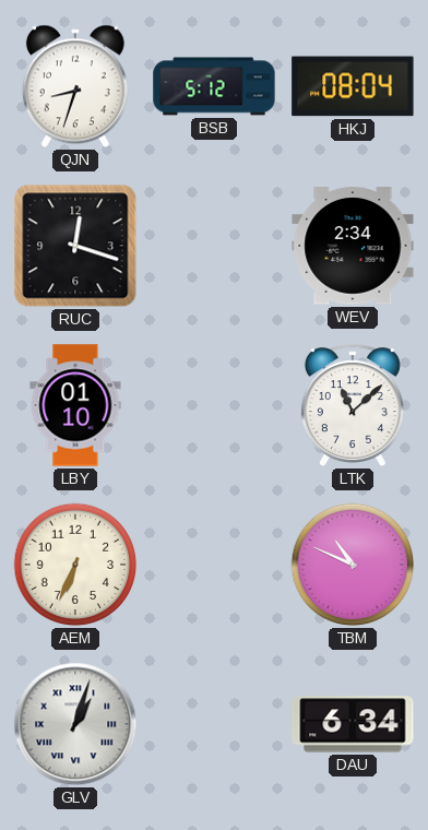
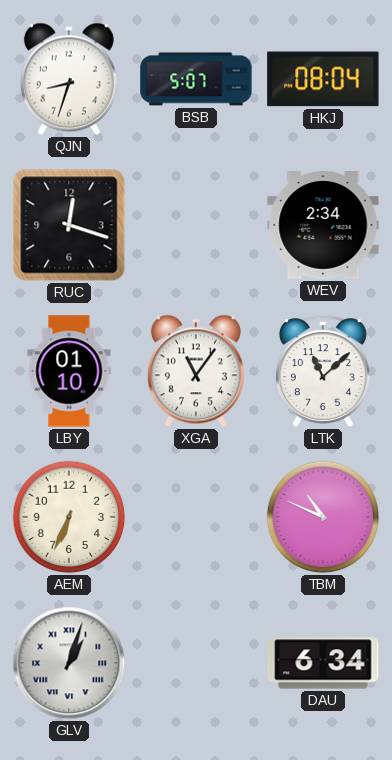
BSB: 5:12 -> 5:07
XGA: none -> 11:06
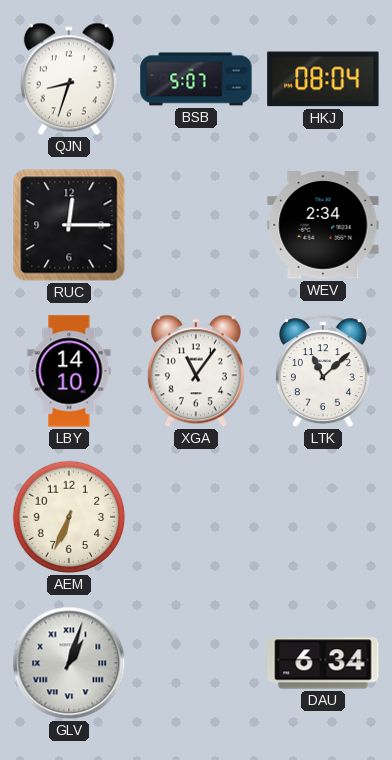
RUC: 12:18 -> 12:15
LBY: 01:10 -> 14:10
TBM: 10:49 -> none
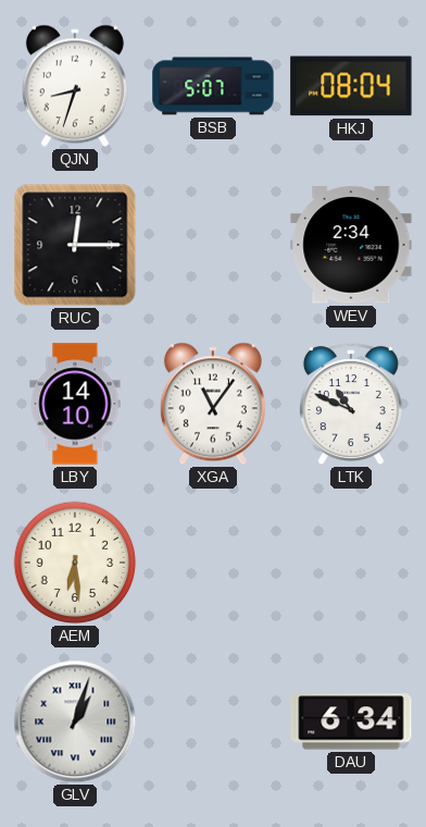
LTK: 11:08 -> 10:49
AEM: 6:34 -> 6:29
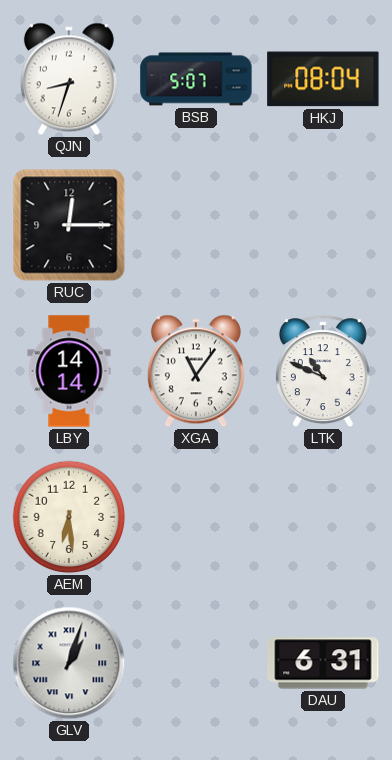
WEV: 2:34 -> none
LBY: 14:10 -> 14:14
DAU: 6:34 -> 6:31
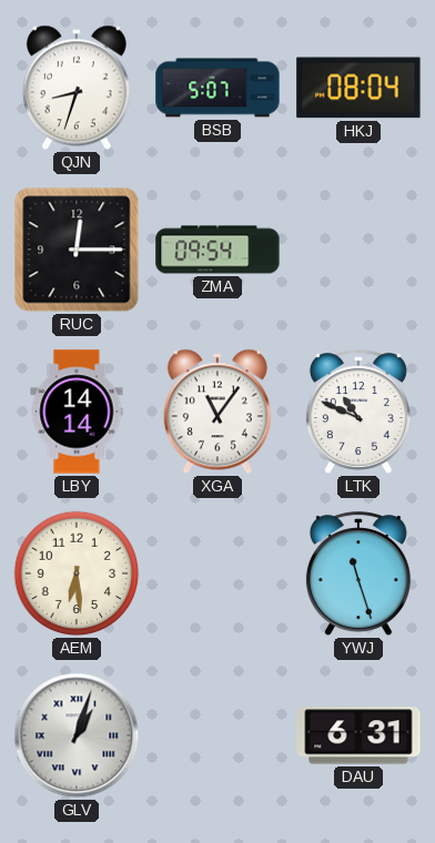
ZMA: none -> 09:54
YWJ: none -> 11:27
